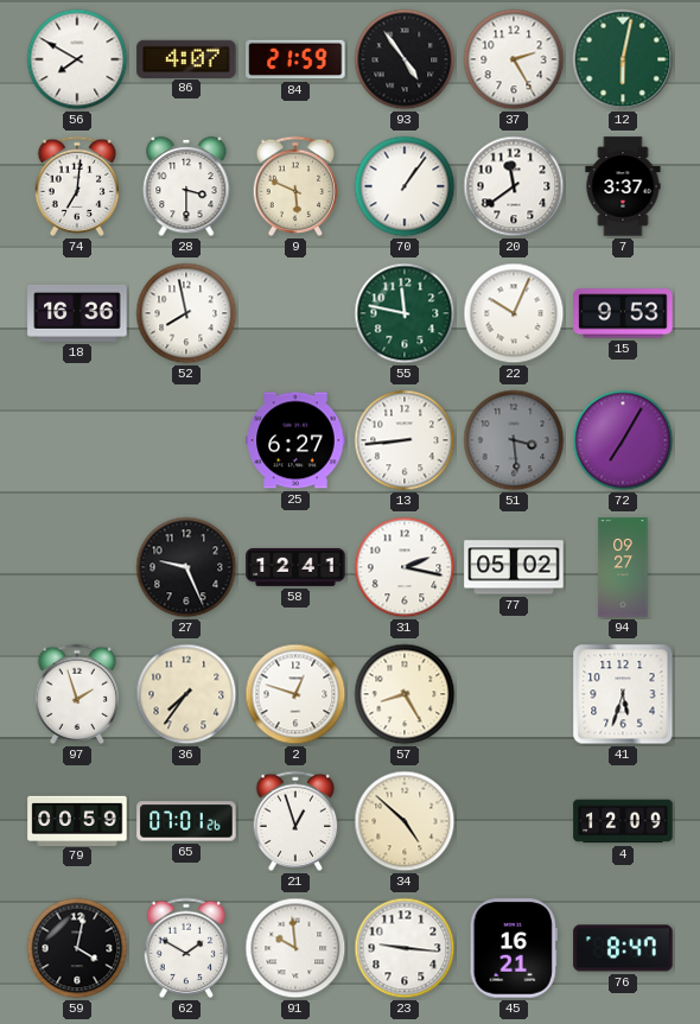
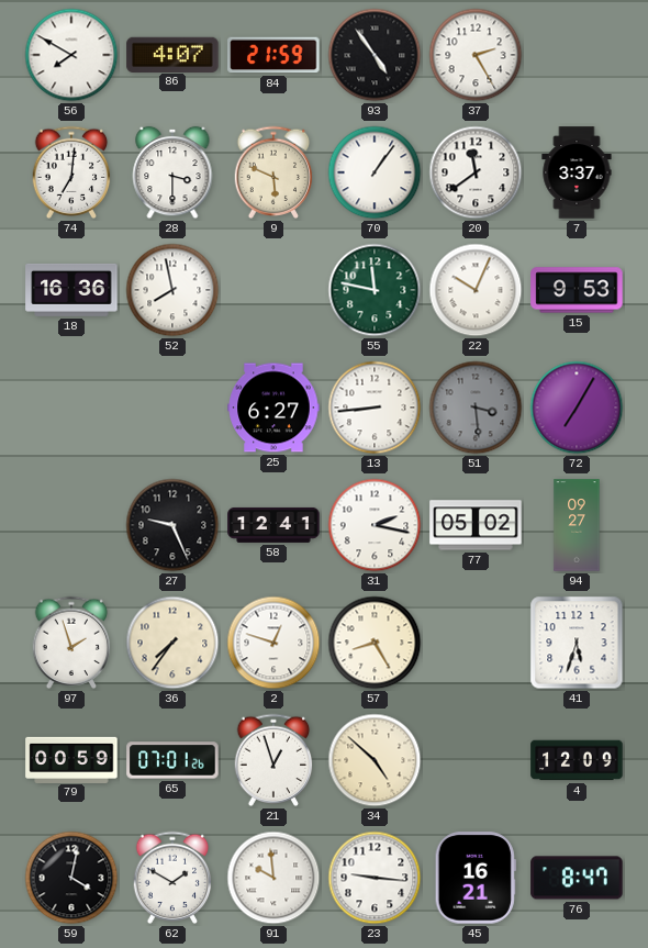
12: 6:02 -> none
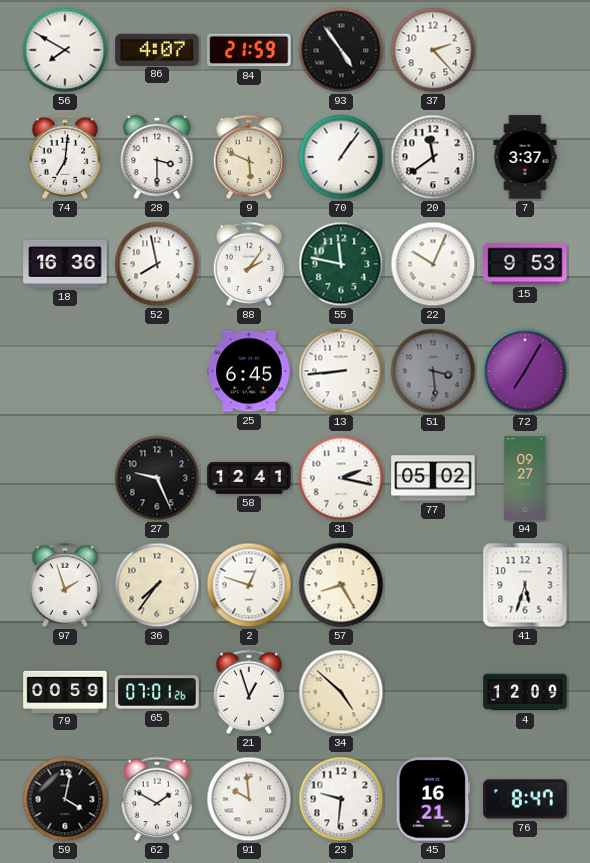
37: 2:25 -> 2:23
88: none -> 2:06
25: 6:27 -> 6:45
23: 9:16 -> 9:31
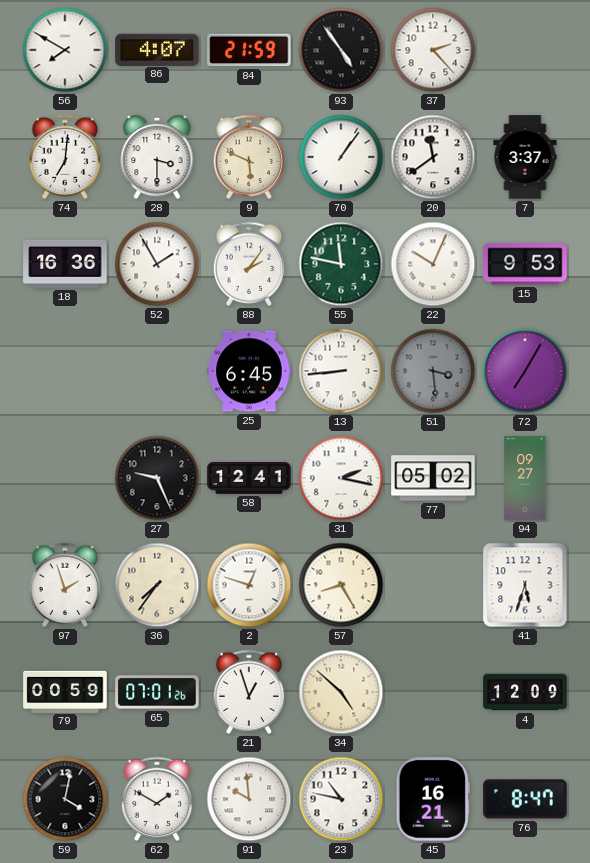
52: 7:58 -> 1:55
23: 9:31 -> 10:47
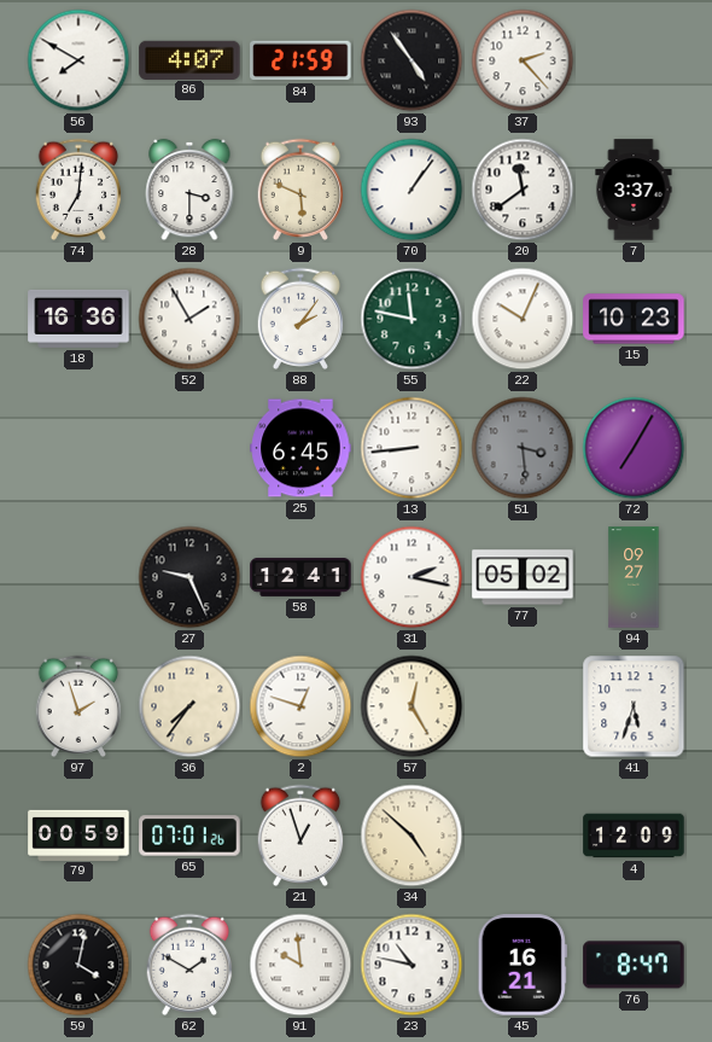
15: 9:53 -> 10:23
57: 8:25 -> 12:25
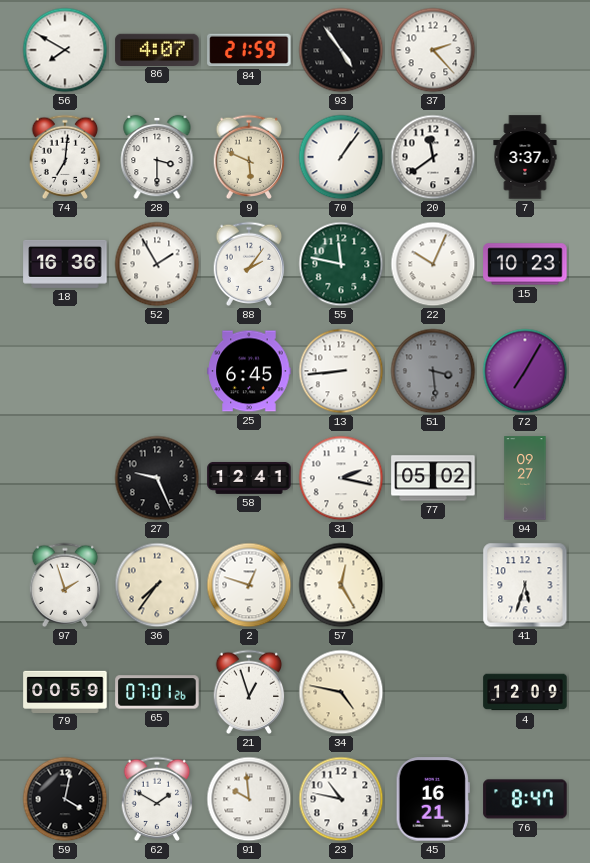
34: 4:52 -> 4:47
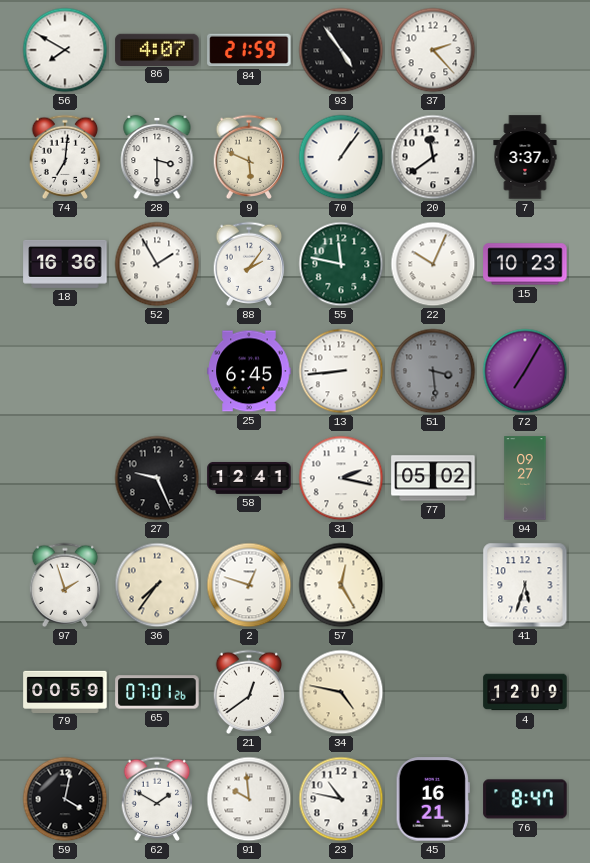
21: 12:57 -> 12:39
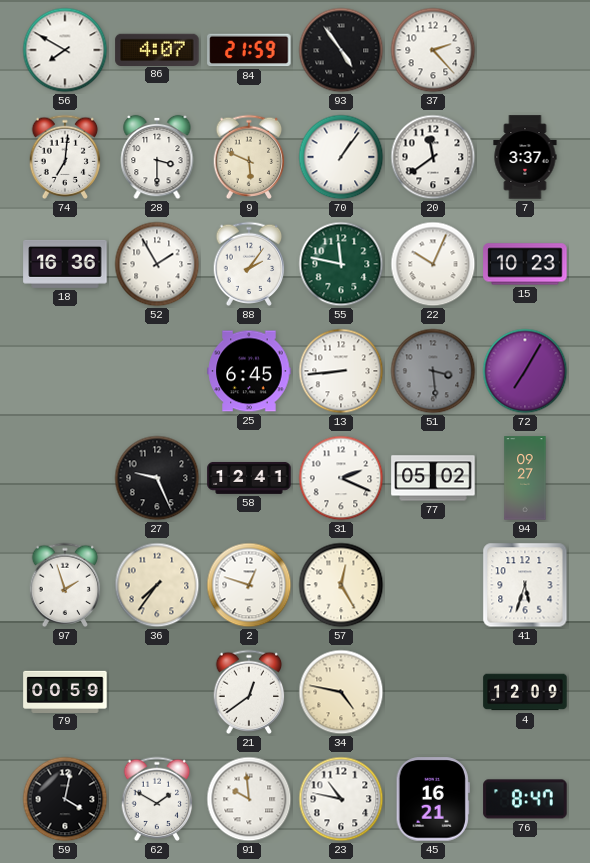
31: 2:17 -> 2:19
65: 07:01 -> none
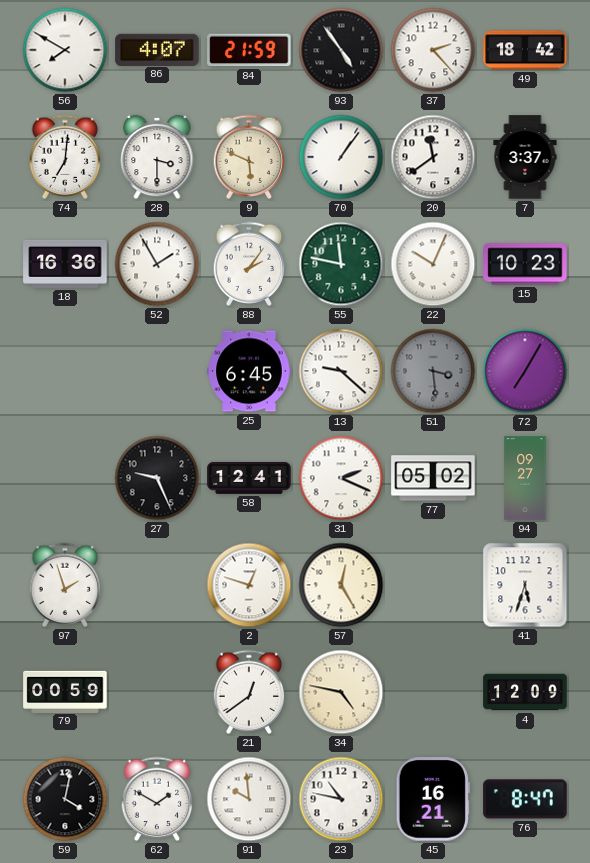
49: none -> 18:42
13: 8:44 -> 9:22
36: 7:36 -> none
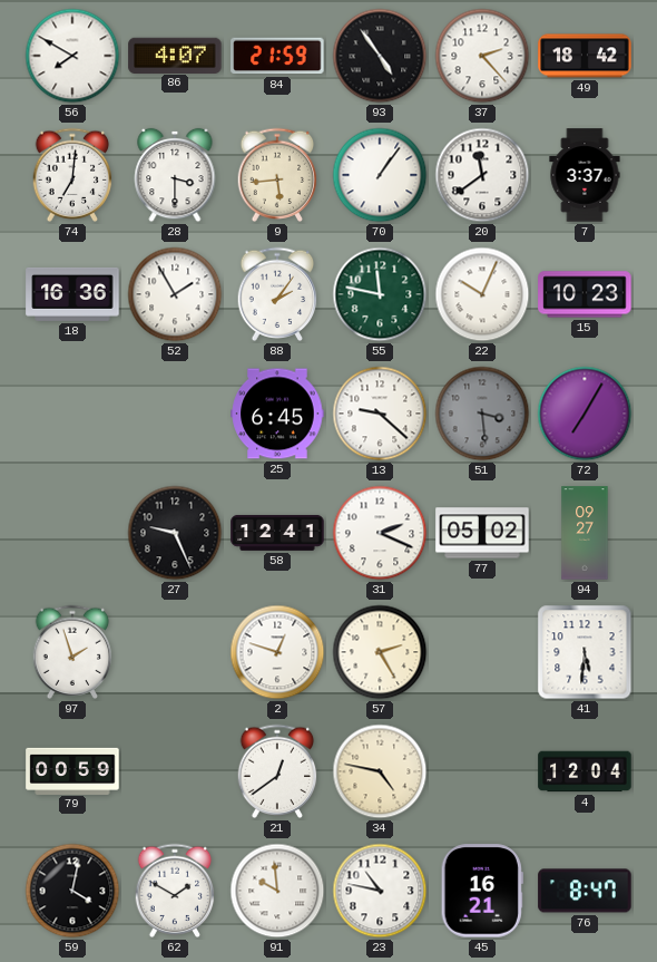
9: 5:49 -> 5:44
57: 12:25 -> 2:25
41: 5:33 -> 5:31
4: 12:09 -> 12:04
